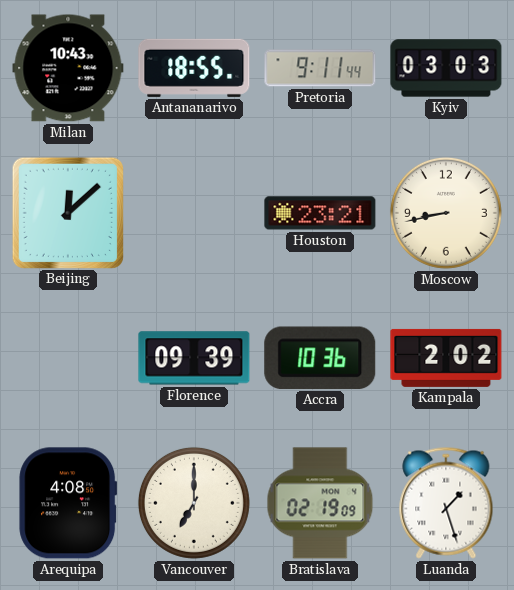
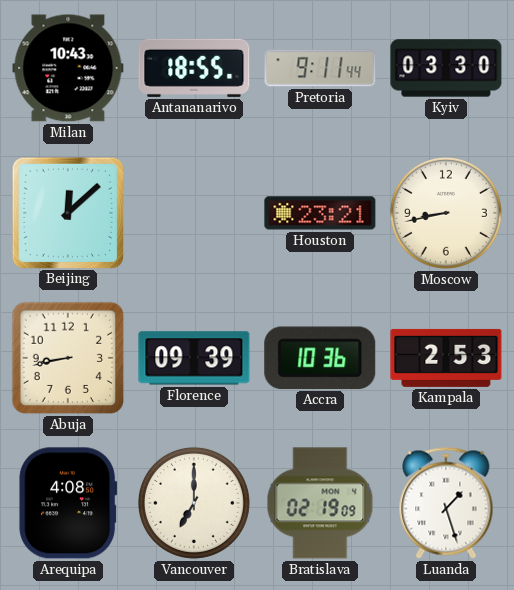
Kyiv: 03:03 -> 03:30
Abuja: none -> 8:43
Kampala: 2:02 -> 2:53
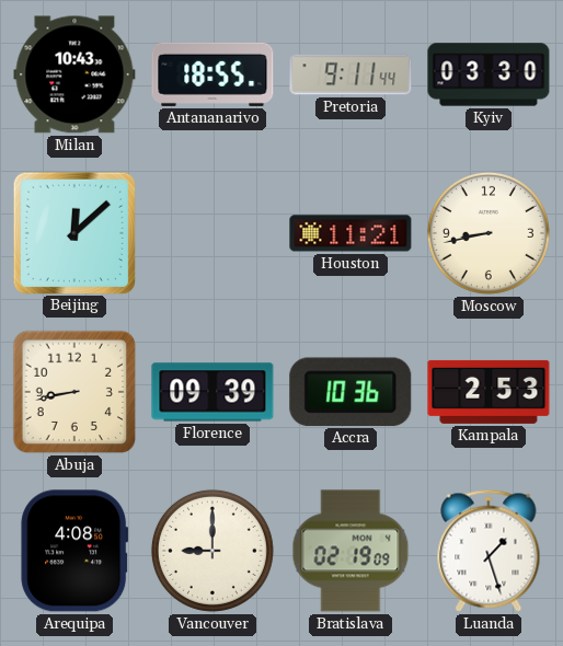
Houston: 23:21 -> 11:21
Vancouver: 7:00 -> 9:00
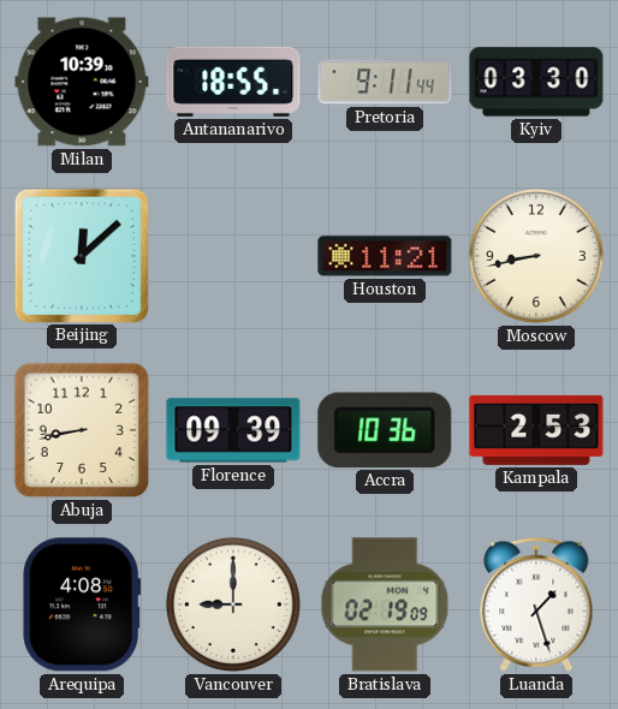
Milan: 10:43 -> 10:39
